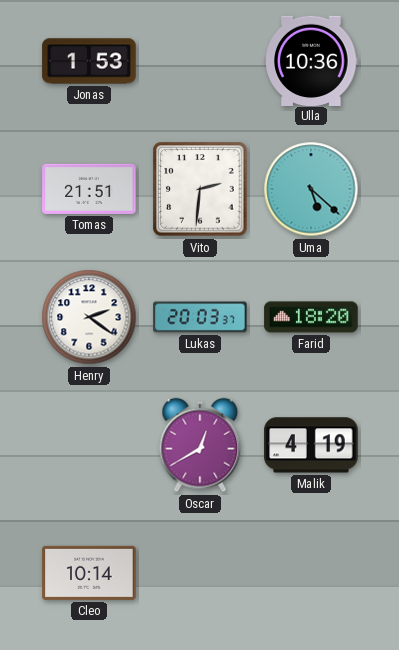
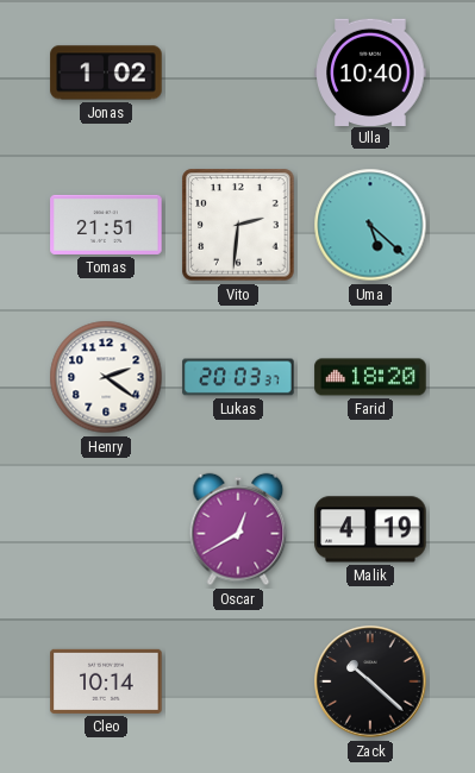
Jonas: 1:53 -> 1:02
Ulla: 10:36 -> 10:40
Zack: none -> 10:22
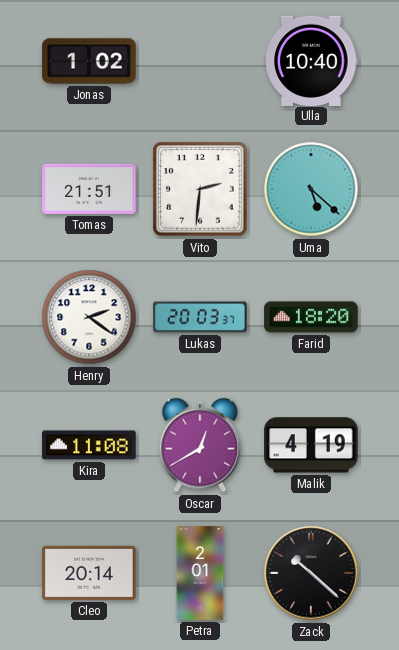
Kira: none -> 11:08
Cleo: 10:14 -> 20:14
Petra: none -> 2:01
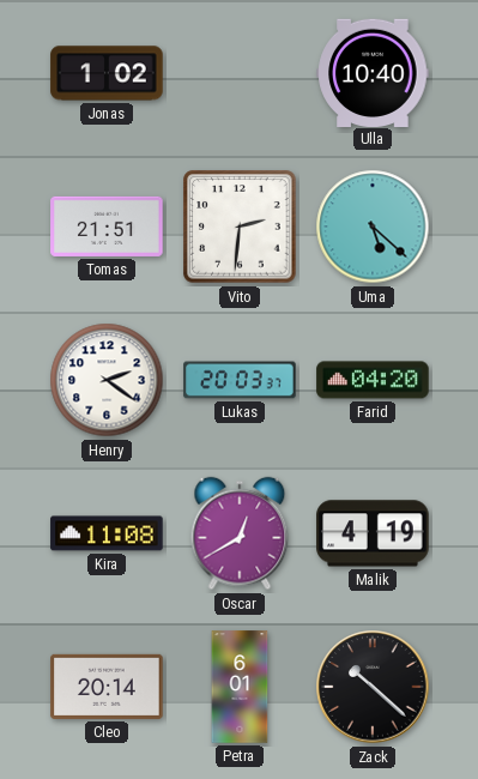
Farid: 18:20 -> 04:20
Petra: 2:01 -> 6:01
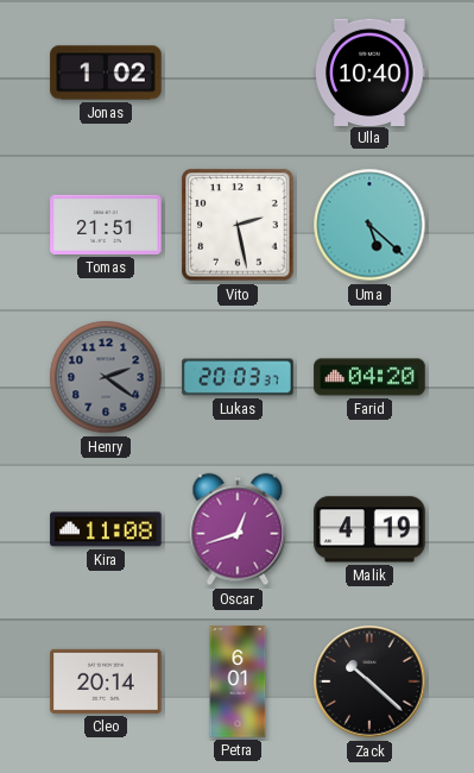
Vito: 2:31 -> 2:28
Henry dial: white -> grey
Oscar: 12:40 -> 12:42
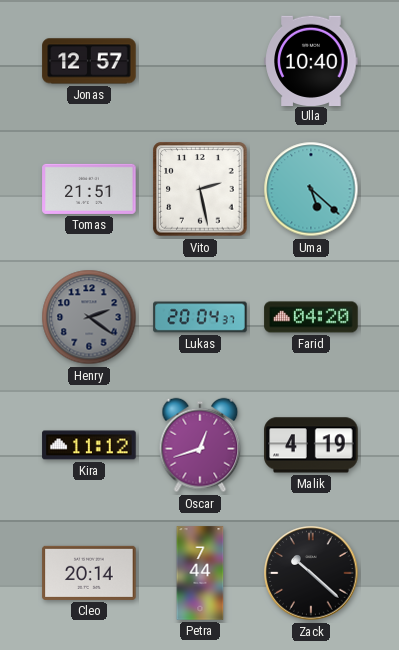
Jonas: 1:02 -> 12:57
Lukas: 20:03 -> 20:04
Kira: 11:08 -> 11:12
Petra: 6:01 -> 7:44
